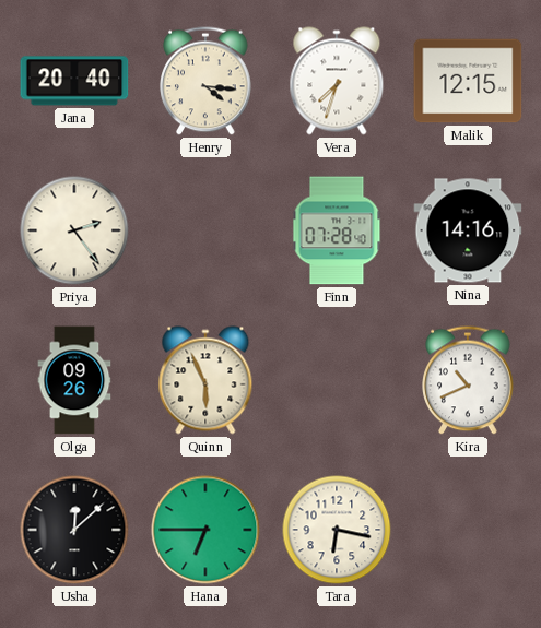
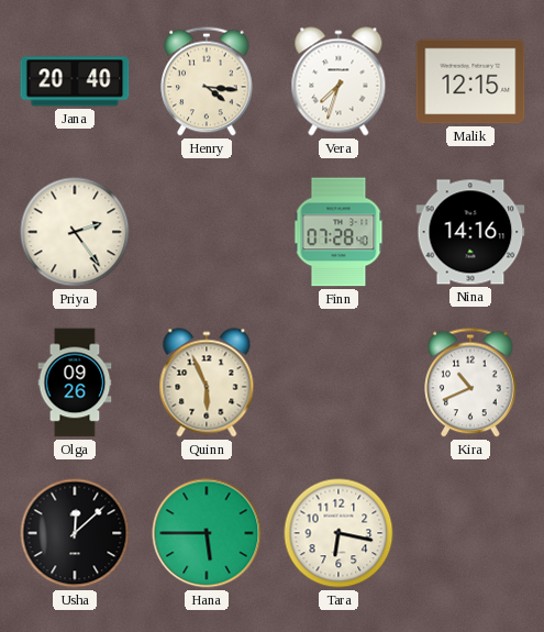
Hana: 6:45 -> 5:45
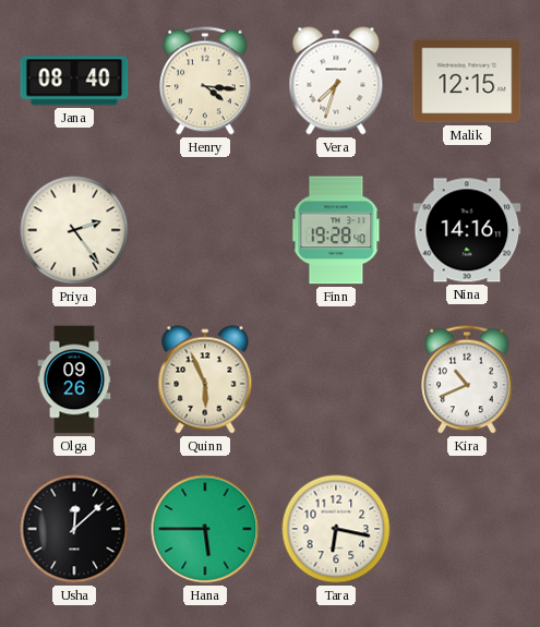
Jana: 20:40 -> 08:40
Finn: 07:28 -> 19:28
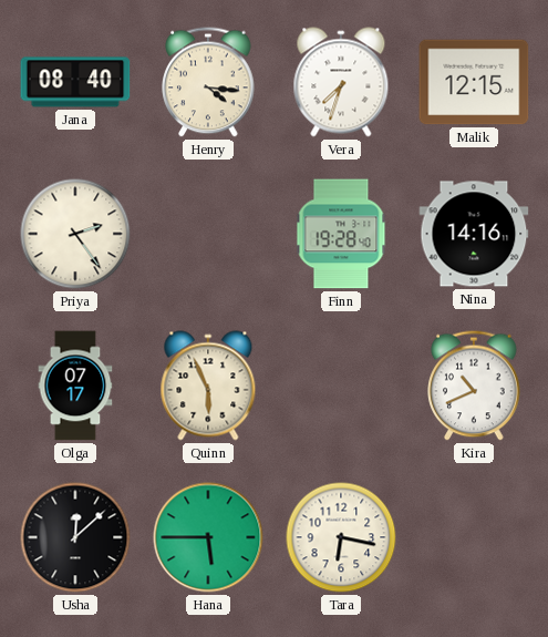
Olga: 09:26 -> 07:17
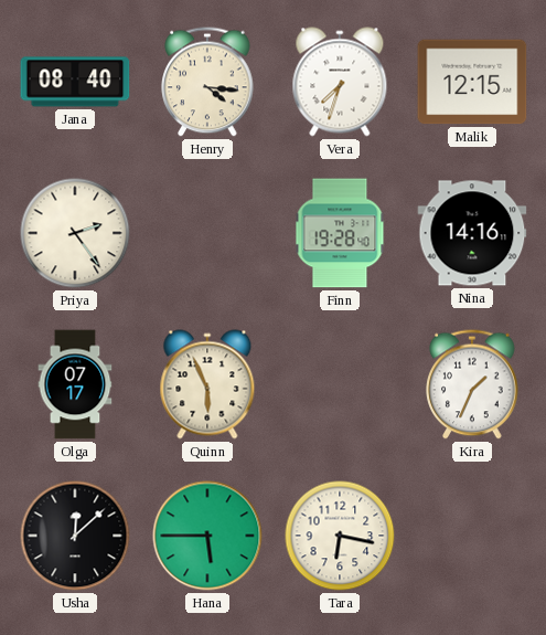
Kira: 10:41 -> 1:34
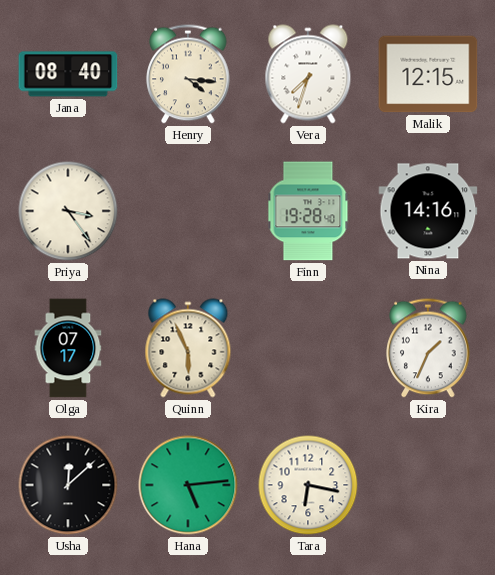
Priya: 2:24 -> 3:24
Hana: 5:45 -> 5:14
